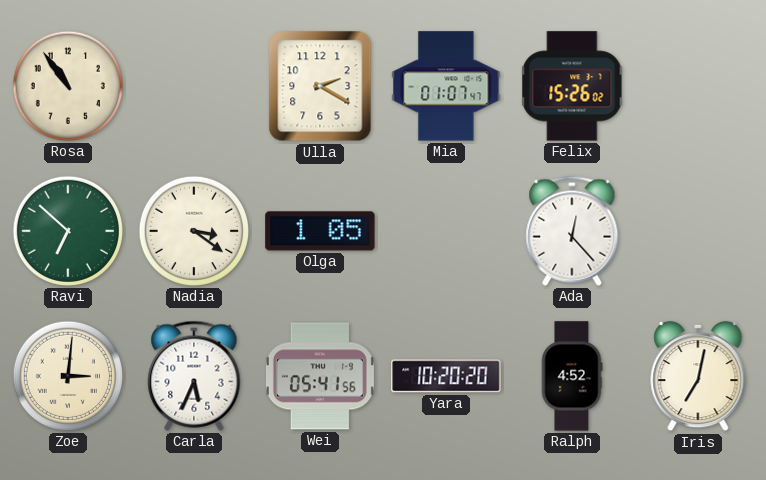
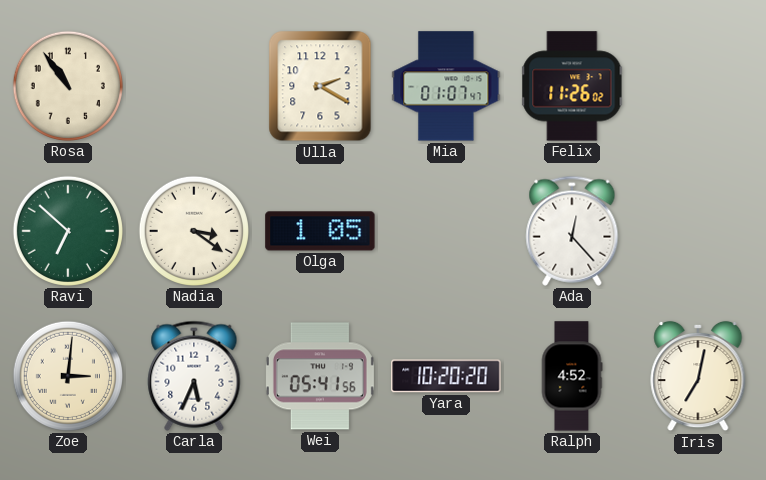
Felix: 15:26 -> 11:26
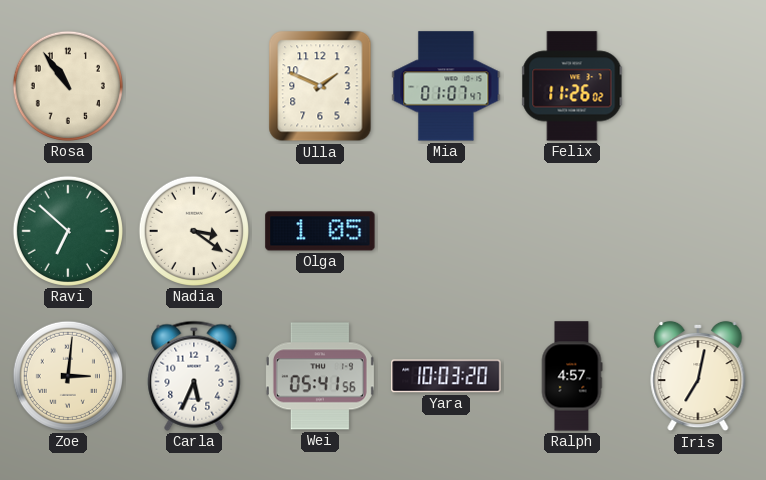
Ulla: 2:20 -> 1:49
Ada: 12:23 -> none
Yara: 10:20 -> 10:03
Ralph: 4:52 -> 4:57
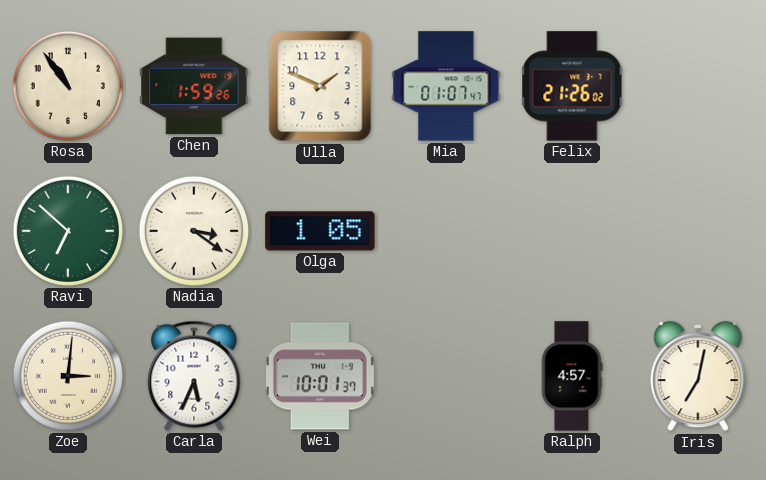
Chen: none -> 1:59
Felix: 11:26 -> 21:26
Wei: 05:41 -> 10:01
Yara: 10:03 -> none
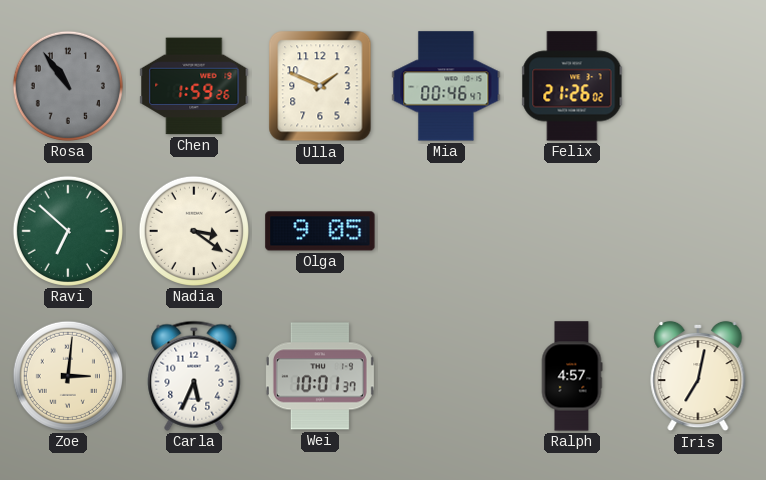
Rosa dial: cream -> grey
Mia: 01:07 -> 00:46
Olga: 1:05 -> 9:05
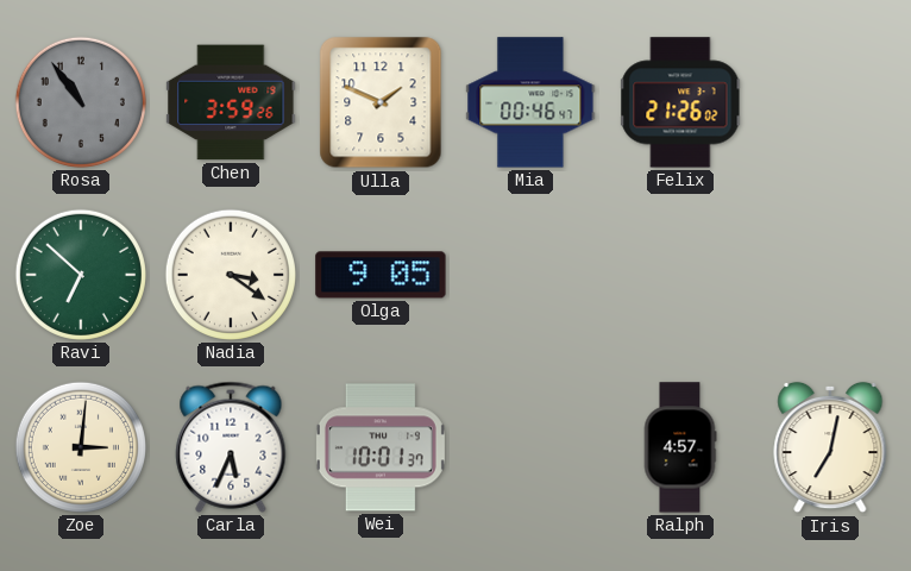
Chen: 1:59 -> 3:59
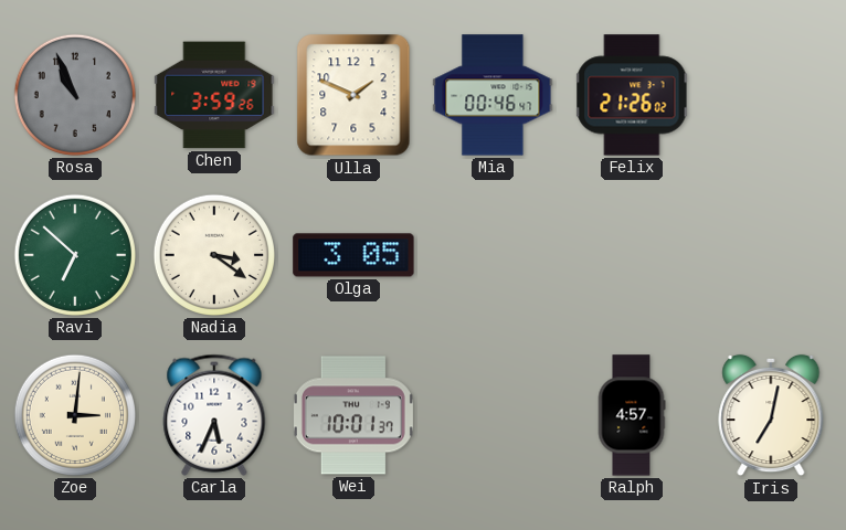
Rosa: 10:54 -> 10:56
Olga: 9:05 -> 3:05
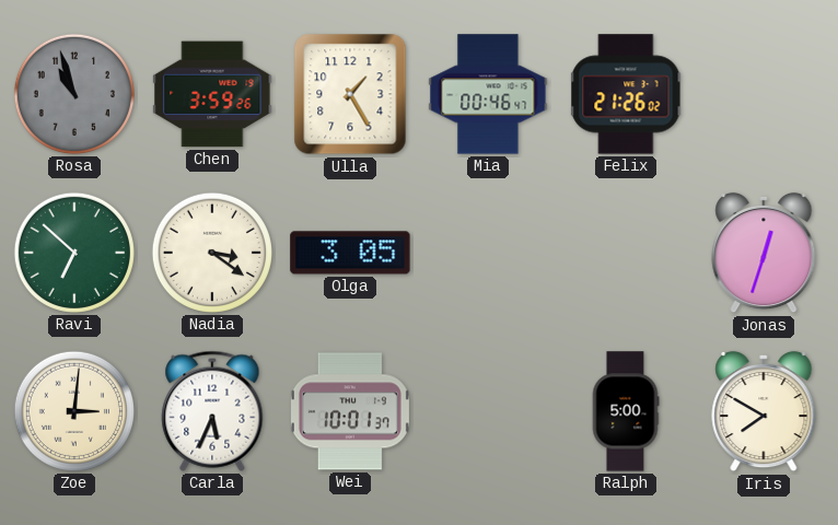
Rosa: 10:56 -> 10:57
Ulla: 1:49 -> 1:25
Jonas: none -> 12:33
Ralph: 4:57 -> 5:00
Iris: 7:02 -> 7:50
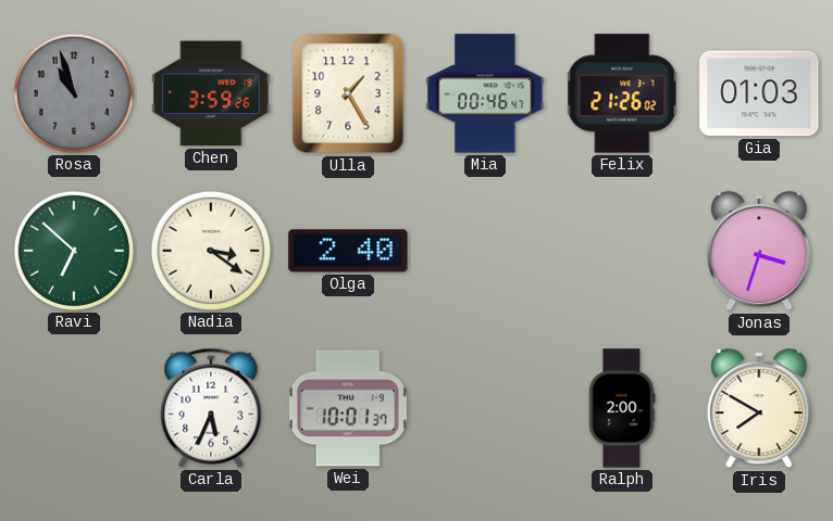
Gia: none -> 01:03
Olga: 3:05 -> 2:40
Jonas: 12:33 -> 3:33
Zoe: 3:01 -> none
Ralph: 5:00 -> 2:00
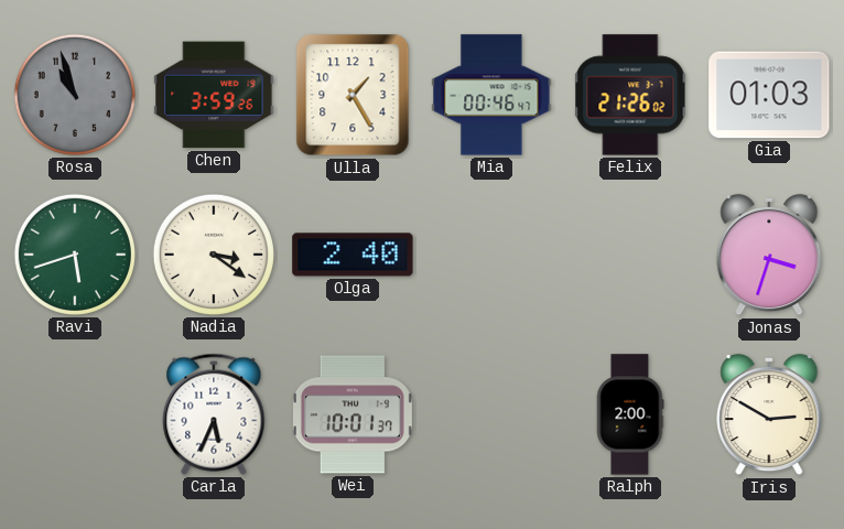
Ravi: 6:52 -> 5:42
Iris: 7:50 -> 2:50
